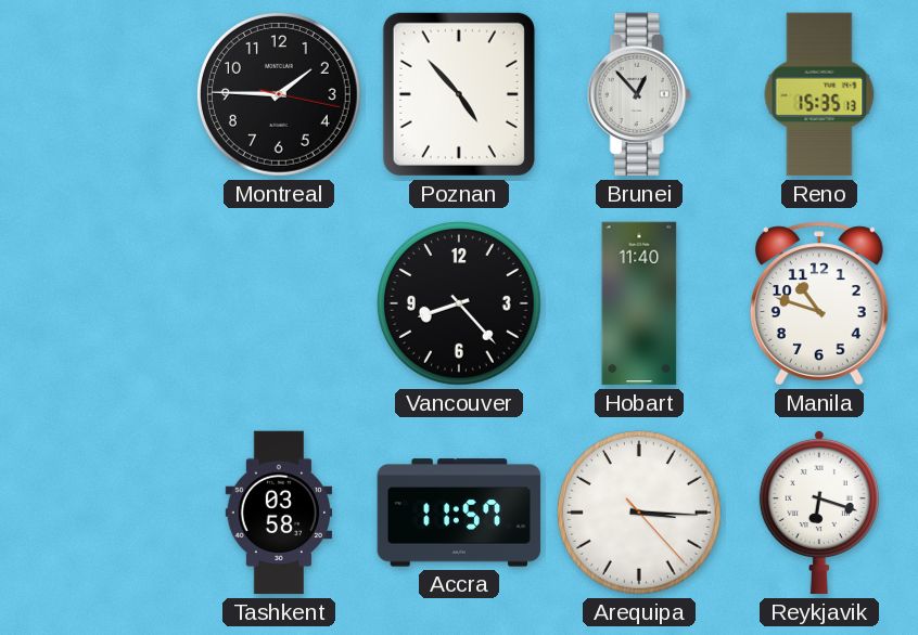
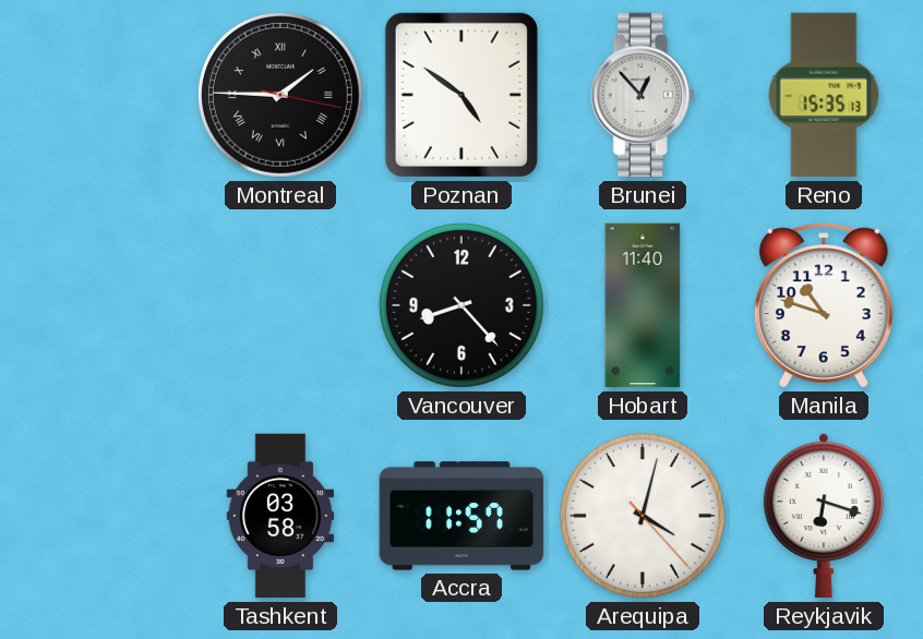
Montreal numerals: Arabic -> Roman
Poznan: 4:53 -> 4:51
Arequipa: 3:15 -> 4:02
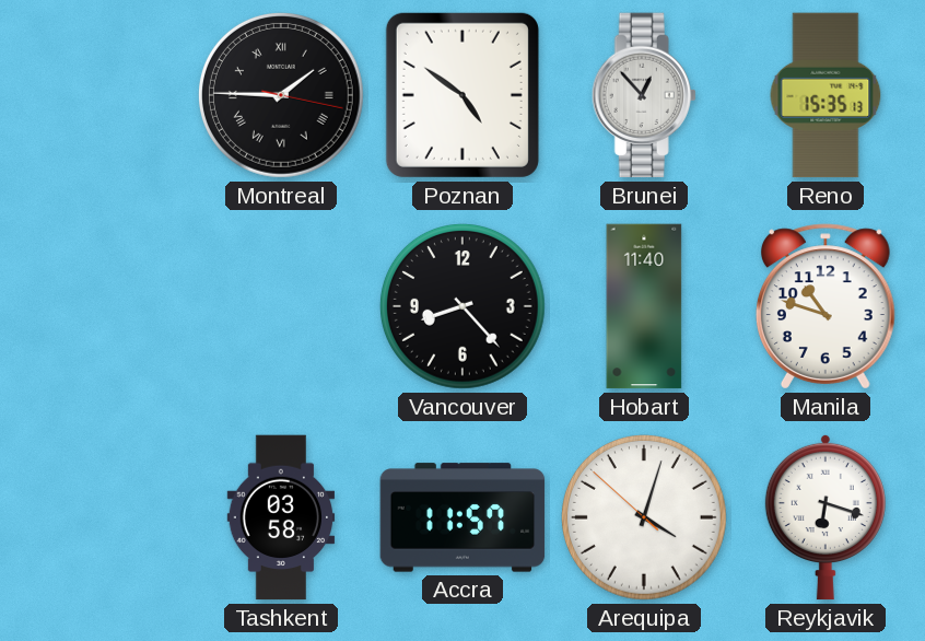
Arequipa: 4:02:23 -> 4:02:52
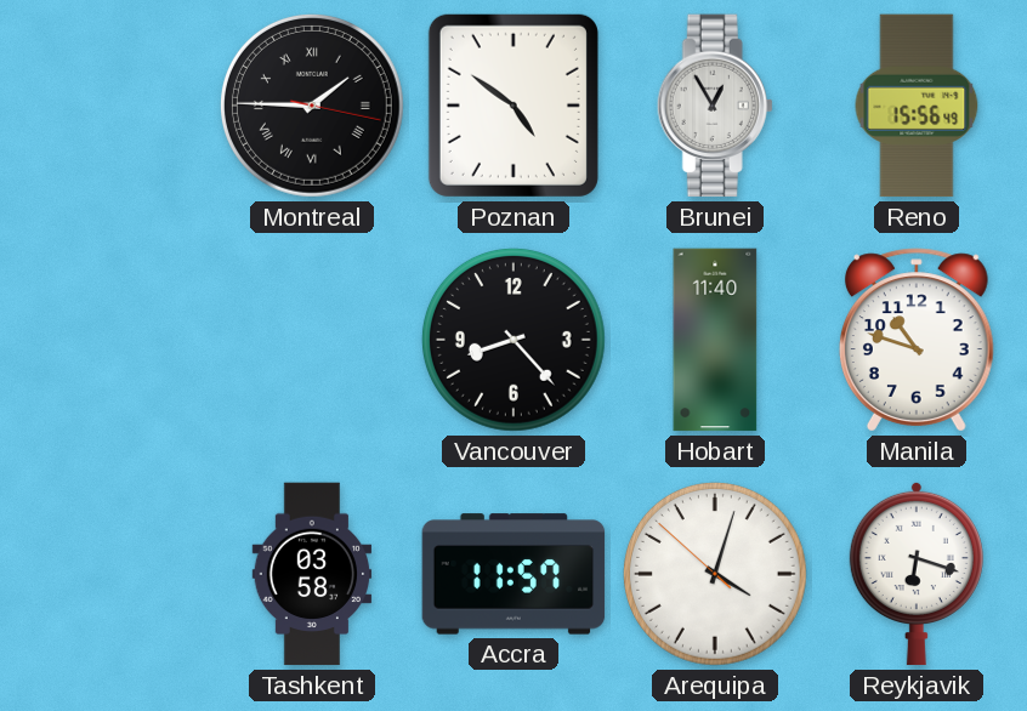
Brunei: 12:53 -> 12:55
Reno: 15:35 -> 15:56
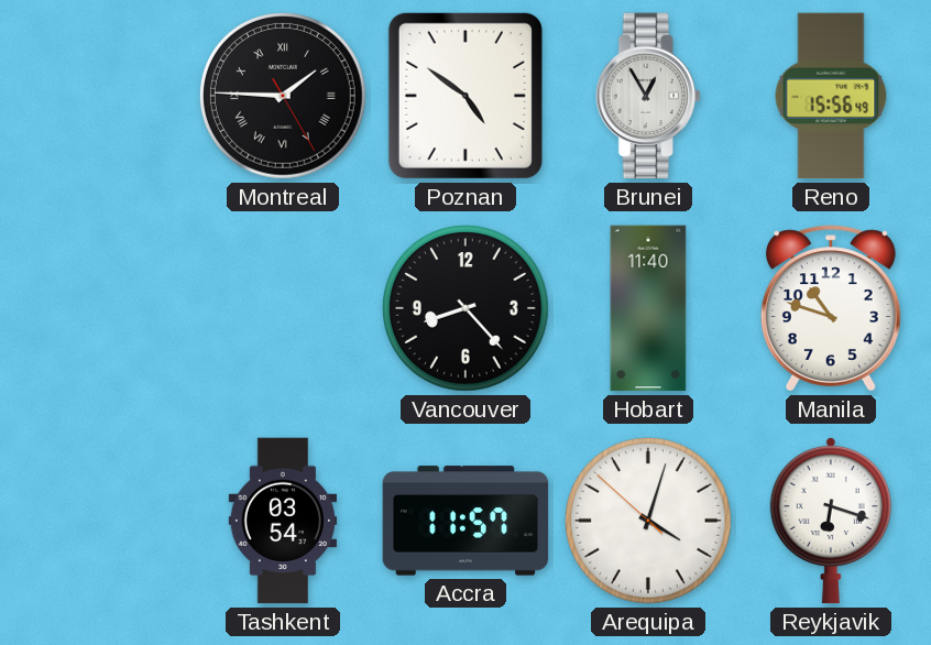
Montreal: 1:45:17 -> 1:45:25
Tashkent: 03:58 -> 03:54
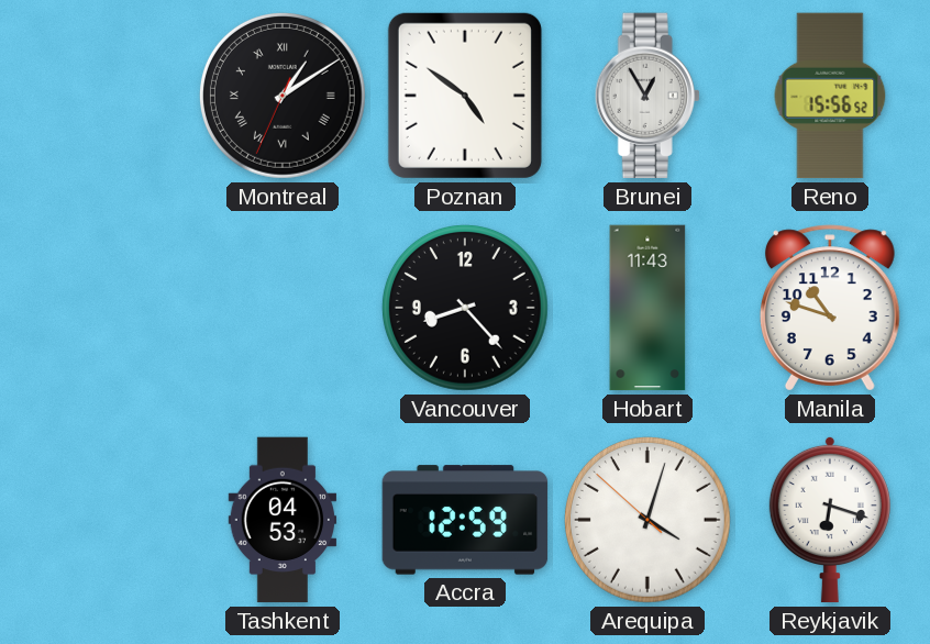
Montreal: 1:45 -> 1:09
Reno: 15:56:49 -> 15:56:52
Hobart: 11:40 -> 11:43
Tashkent: 03:54 -> 04:53
Accra: 11:57 -> 12:59
